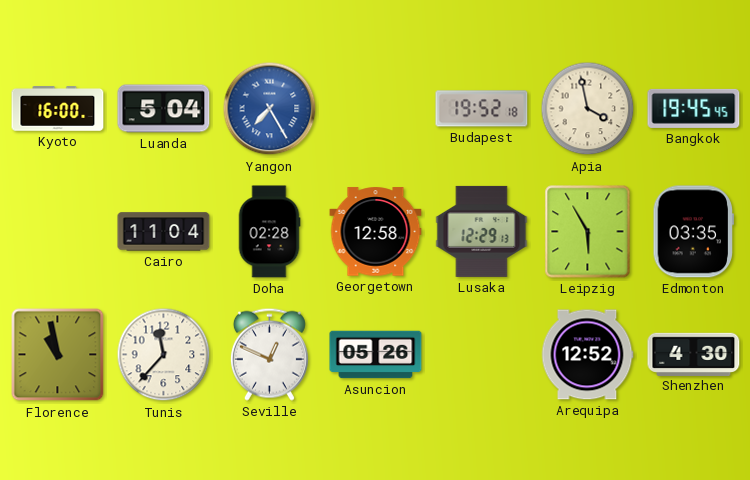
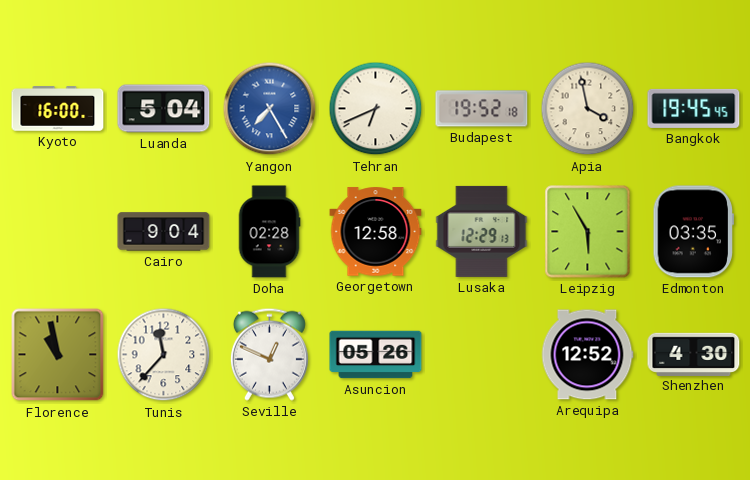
Tehran: none -> 6:41
Cairo: 11:04 -> 9:04
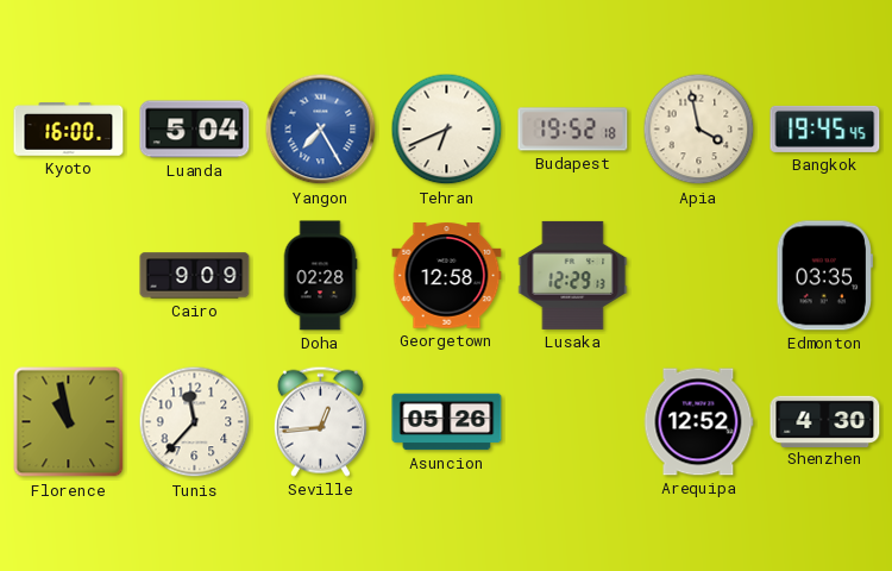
Cairo: 9:04 -> 9:09
Leipzig: 5:55 -> none
Seville: 12:49 -> 12:44
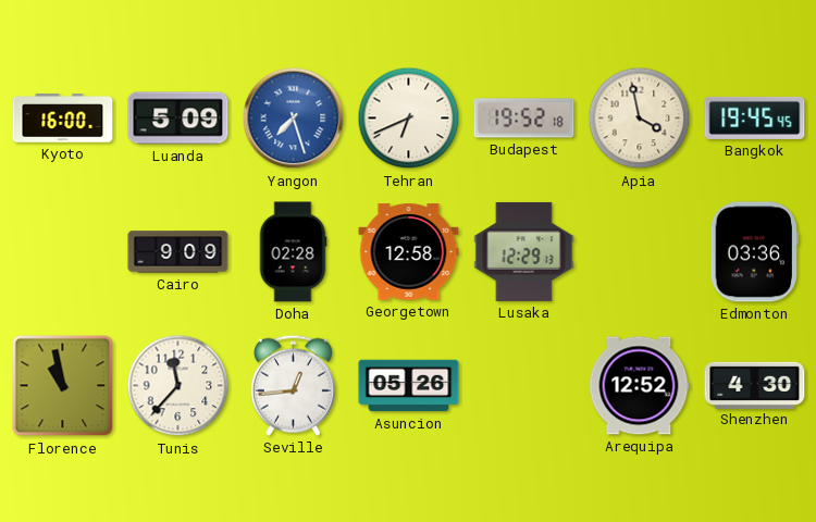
Luanda: 5:04 -> 5:09
Yangon: 7:25 -> 7:27
Edmonton: 03:35 -> 03:36
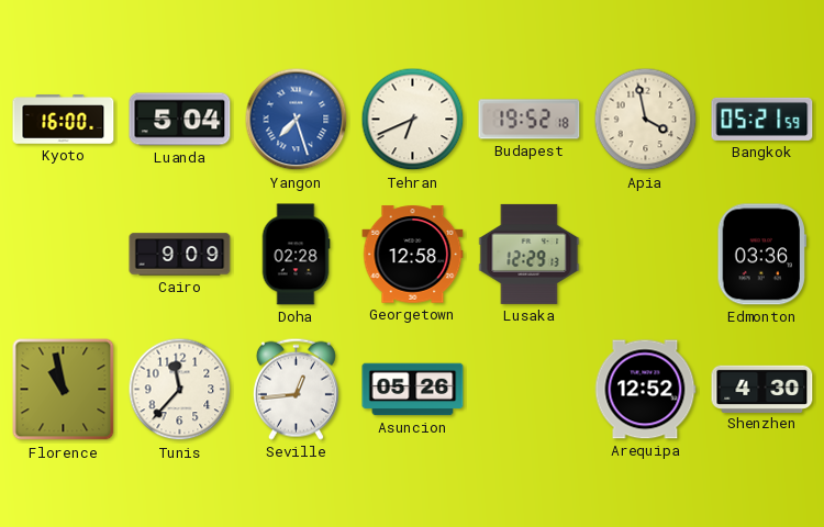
Luanda: 5:09 -> 5:04
Bangkok: 19:45 -> 05:21
